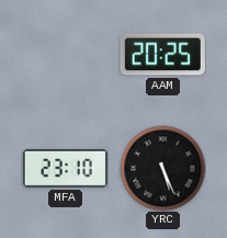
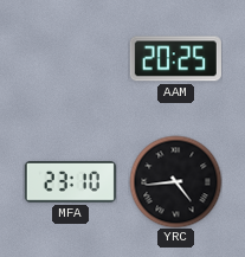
YRC: 5:26 -> 4:44
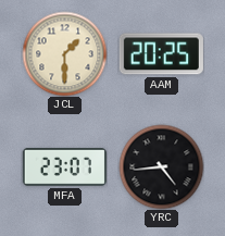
JCL: none -> 1:30
MFA: 23:10 -> 23:07
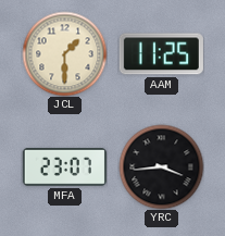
AAM: 20:25 -> 11:25
YRC: 4:44 -> 3:44
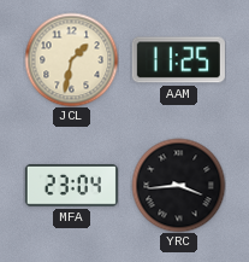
JCL: 1:30 -> 1:32
MFA: 23:07 -> 23:04
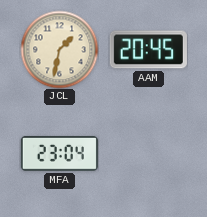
AAM: 11:25 -> 20:45
YRC: 3:44 -> none
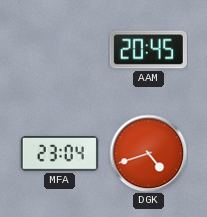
JCL: 1:32 -> none
DGK: none -> 4:42
